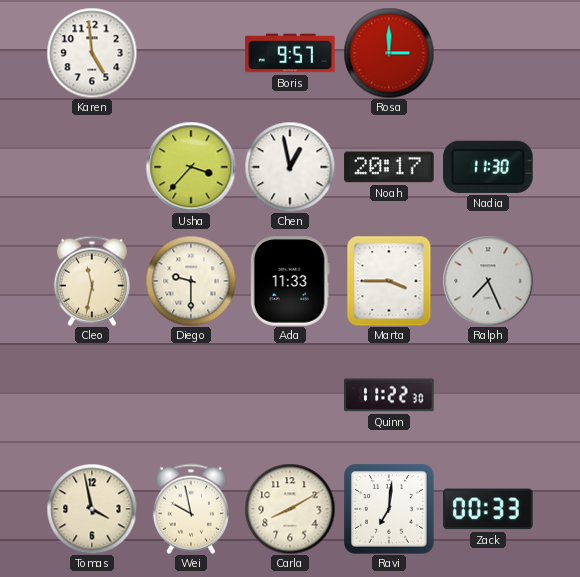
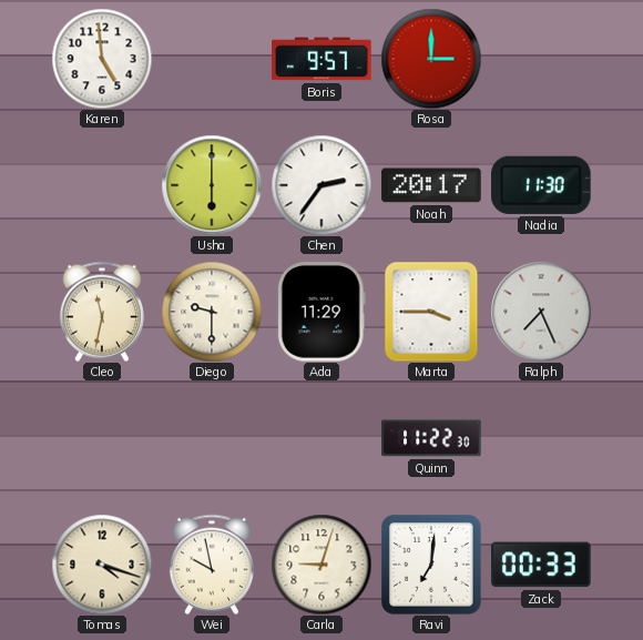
Usha: 3:37 -> 6:00
Chen: 12:58 -> 2:36
Ada: 11:33 -> 11:29
Tomas: 3:58 -> 4:18
Carla: 8:10 -> 9:03
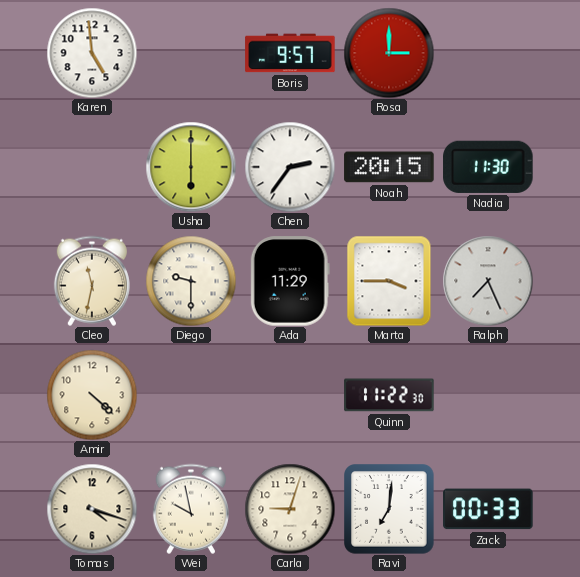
Noah: 20:17 -> 20:15
Amir: none -> 4:22
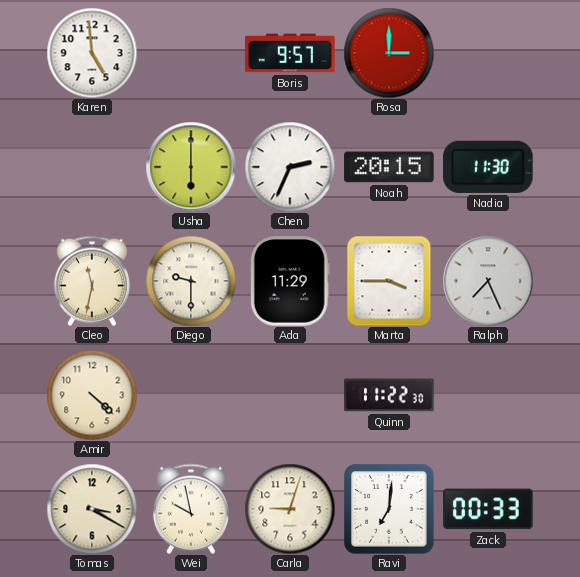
Chen: 2:36 -> 2:34
Tomas: 4:18 -> 3:20
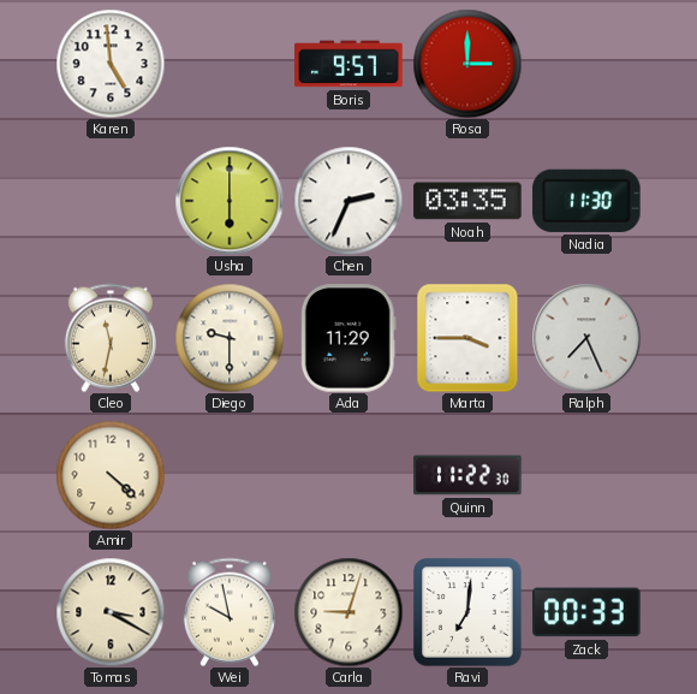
Noah: 20:15 -> 03:35
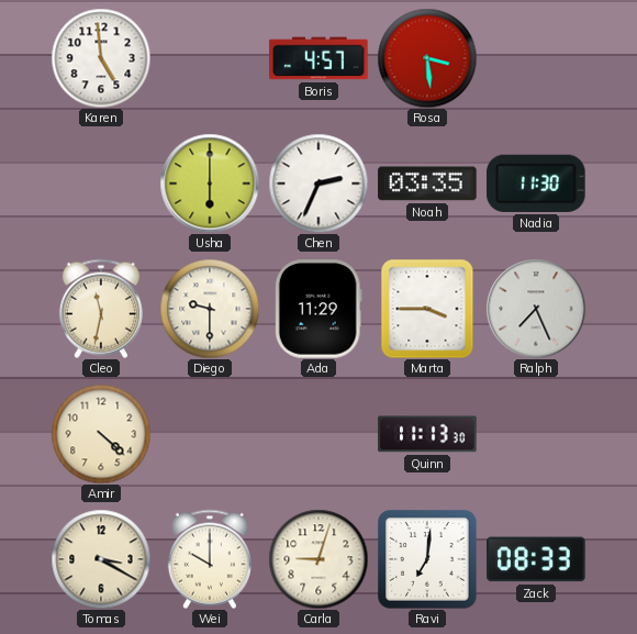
Boris: 9:57 -> 4:57
Rosa: 3:00 -> 3:29
Quinn: 11:22 -> 11:13
Wei: 9:58 -> 10:00
Zack: 00:33 -> 08:33
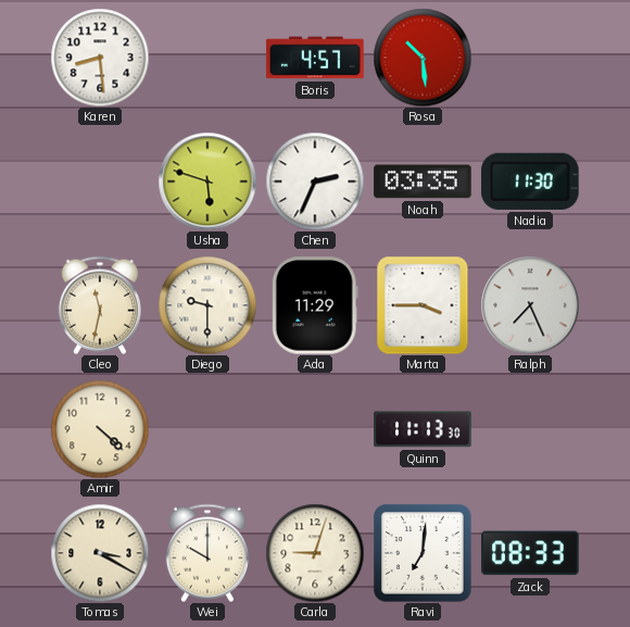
Karen: 4:59 -> 8:29
Rosa: 3:29 -> 10:29
Usha: 6:00 -> 5:48
